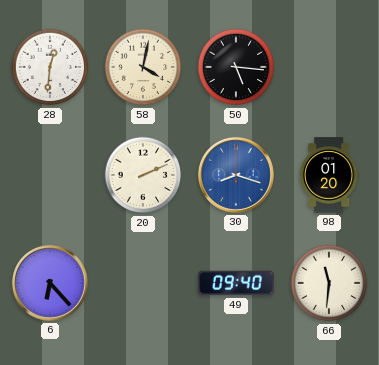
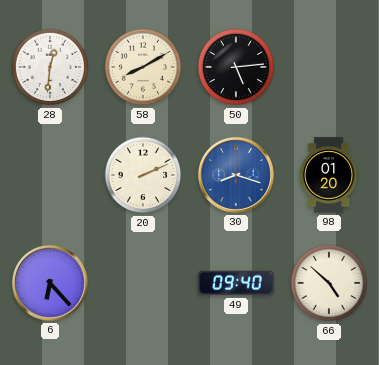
58: 4:02 -> 8:10
50: 5:16 -> 5:14
66: 11:31 -> 4:52
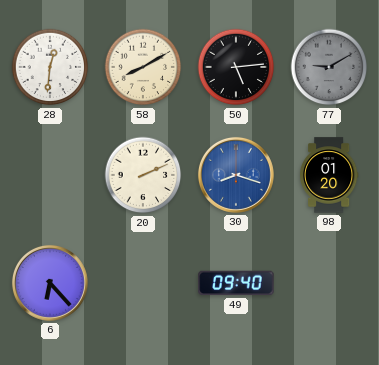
77: none -> 9:10
66: 4:52 -> none
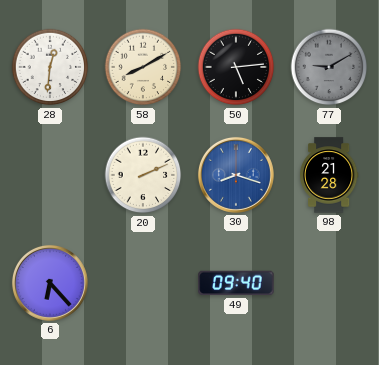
98: 01:20 -> 21:28
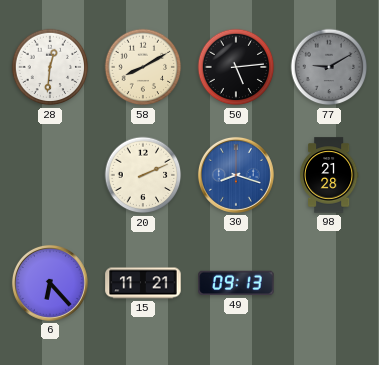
15: none -> 11:21
49: 09:40 -> 09:13
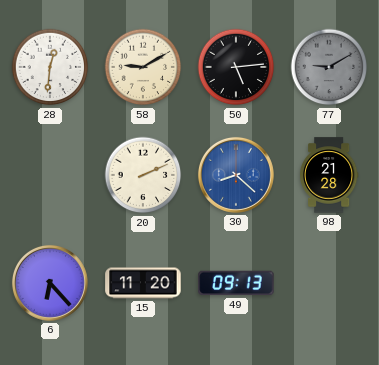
58: 8:10 -> 9:10
30: 8:18 -> 8:22
15: 11:21 -> 11:20
